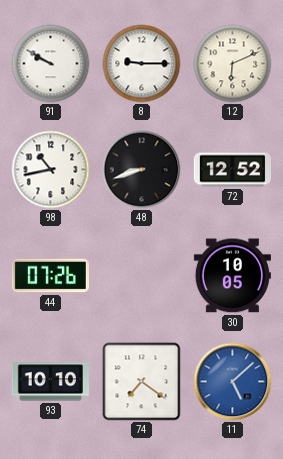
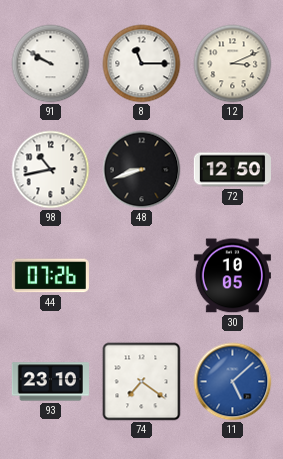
8: 9:15 -> 11:15
12: 6:11 -> 3:11
72: 12:52 -> 12:50
93: 10:10 -> 23:10
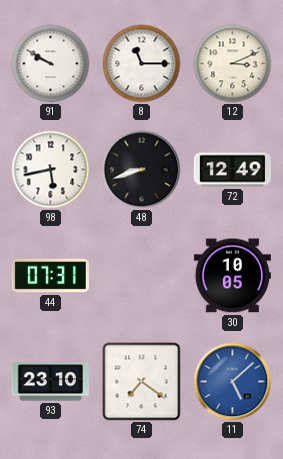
98: 10:43 -> 5:43
72: 12:50 -> 12:49
44: 07:26 -> 07:31
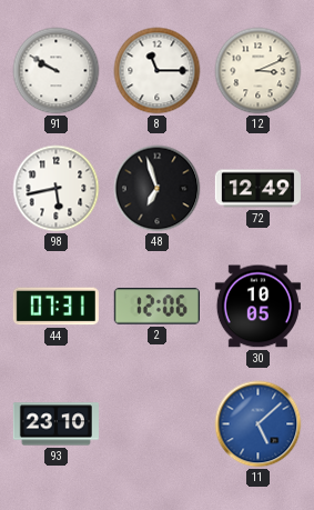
48: 8:42 -> 6:57
2: none -> 12:06
74: 7:21 -> none
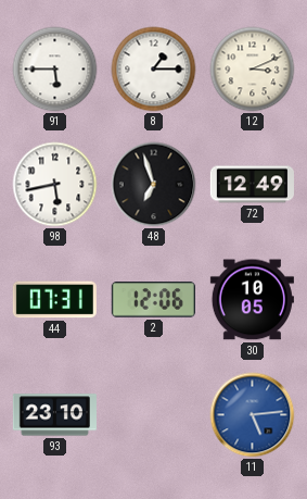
91: 9:50 -> 5:45
8: 11:15 -> 1:15
11: 5:08 -> 5:14
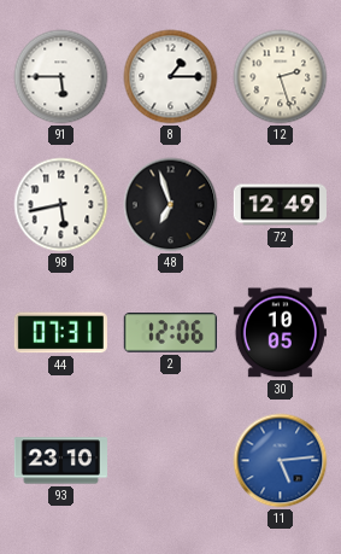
12: 3:11 -> 2:27
